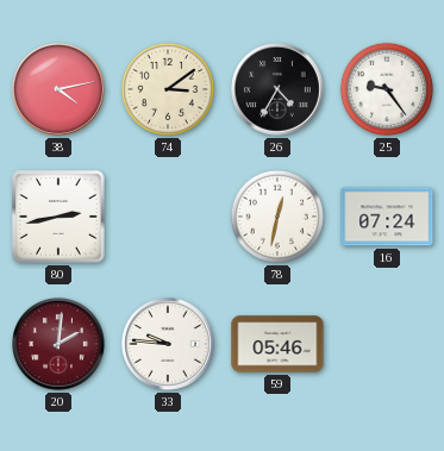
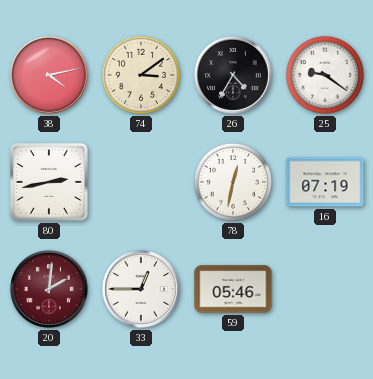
25: 9:24 -> 9:21
16: 07:24 -> 07:19
33: 9:46 -> 12:45
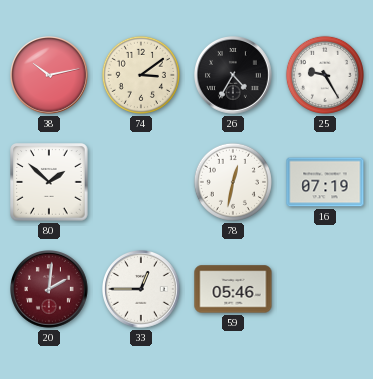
38: 4:13 -> 10:13
25: 9:21 -> 9:25
80: 2:43 -> 1:52
